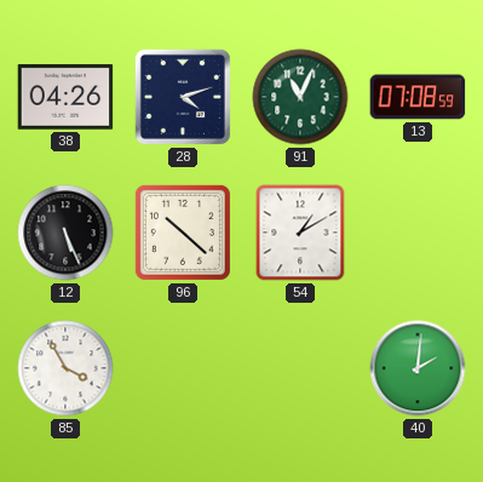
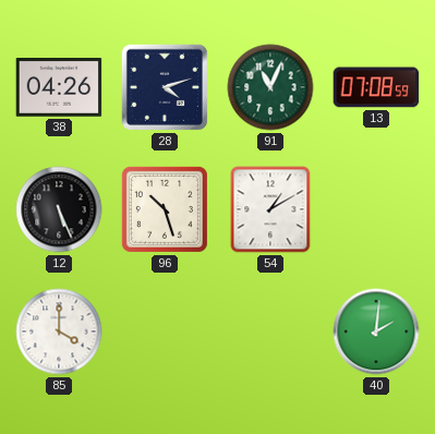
96: 10:22 -> 10:27
85: 3:55 -> 4:00
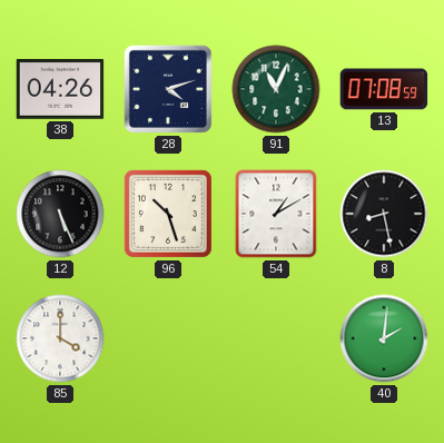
8: none -> 8:28
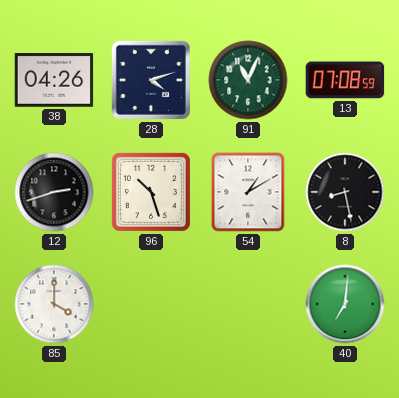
12: 5:26 -> 2:42
40: 2:01 -> 7:01
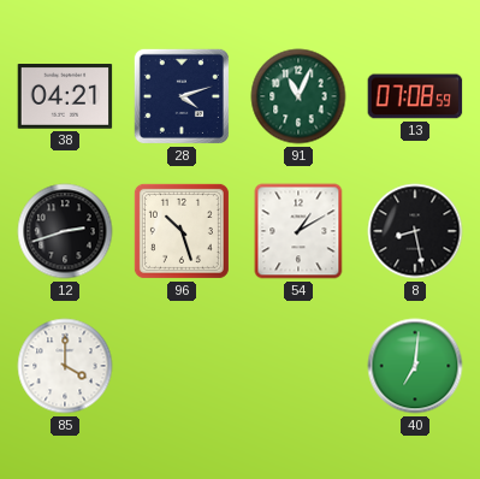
38: 04:26 -> 04:21
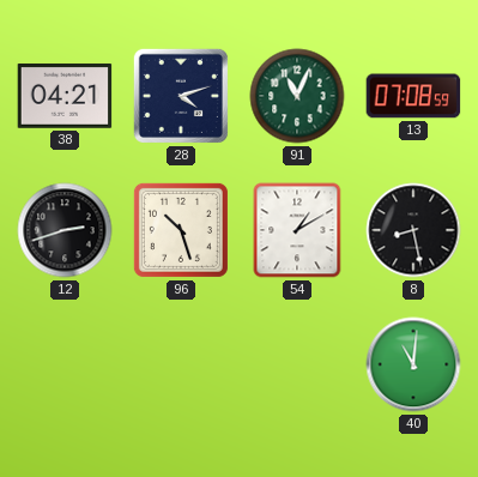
85: 4:00 -> none
40: 7:01 -> 11:01
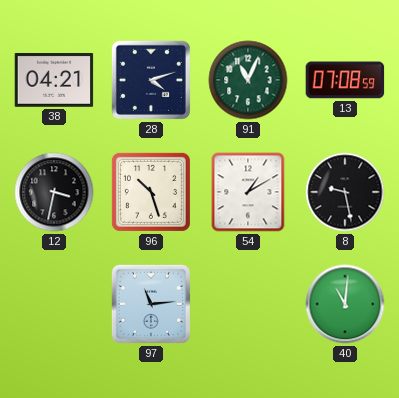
12: 2:42 -> 3:32
8: 8:28 -> 9:28
97: none -> 11:14
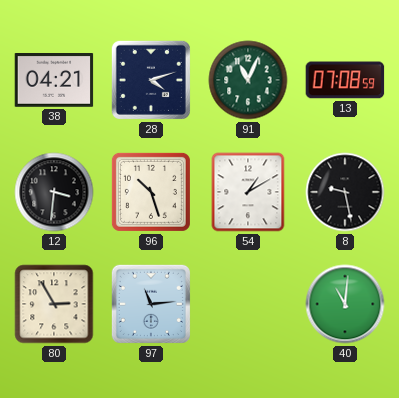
12: 3:32 -> 3:31
80: none -> 2:55
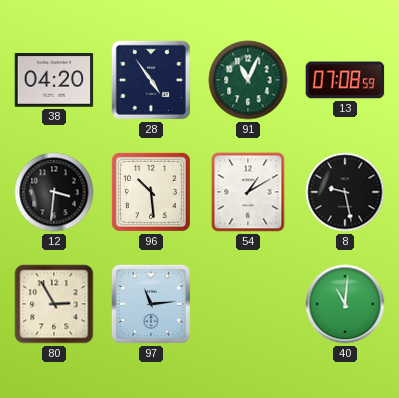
38: 04:21 -> 04:20
28: 4:12 -> 4:54
96: 10:27 -> 10:29
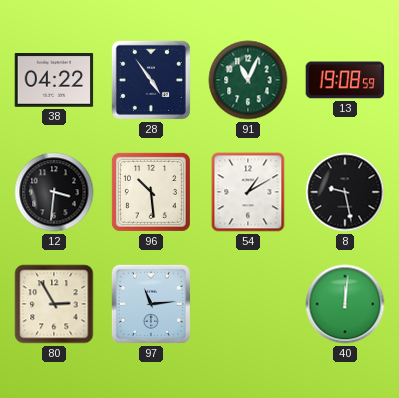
38: 04:20 -> 04:22
13: 07:08 -> 19:08
40: 11:01 -> 12:01
